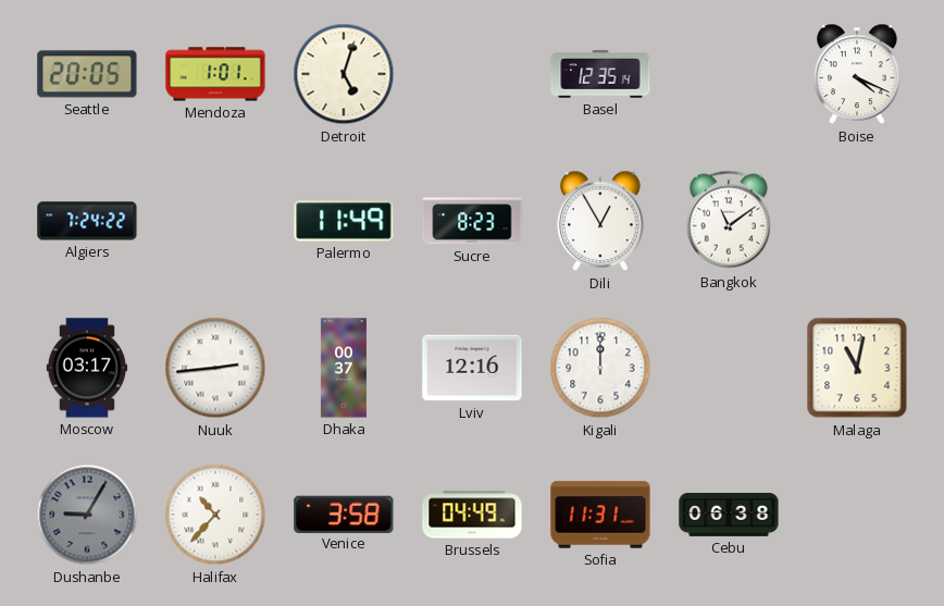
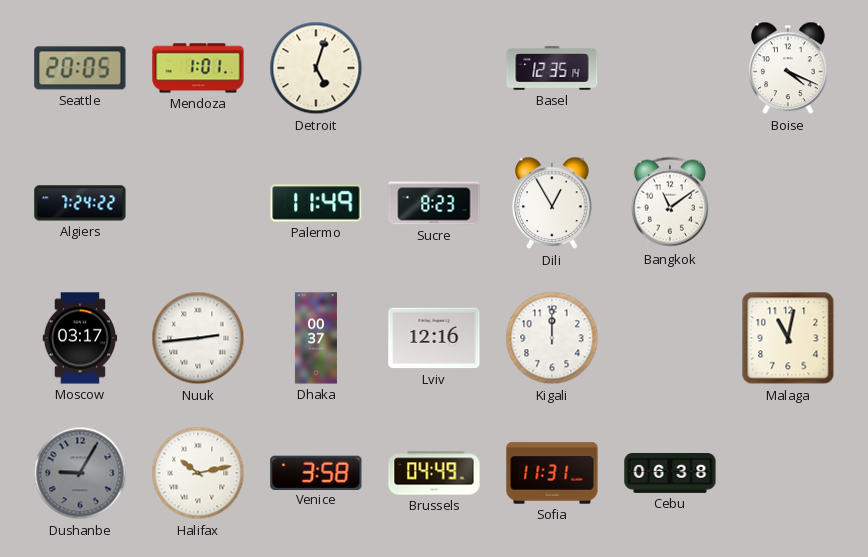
Halifax: 10:37 -> 10:13
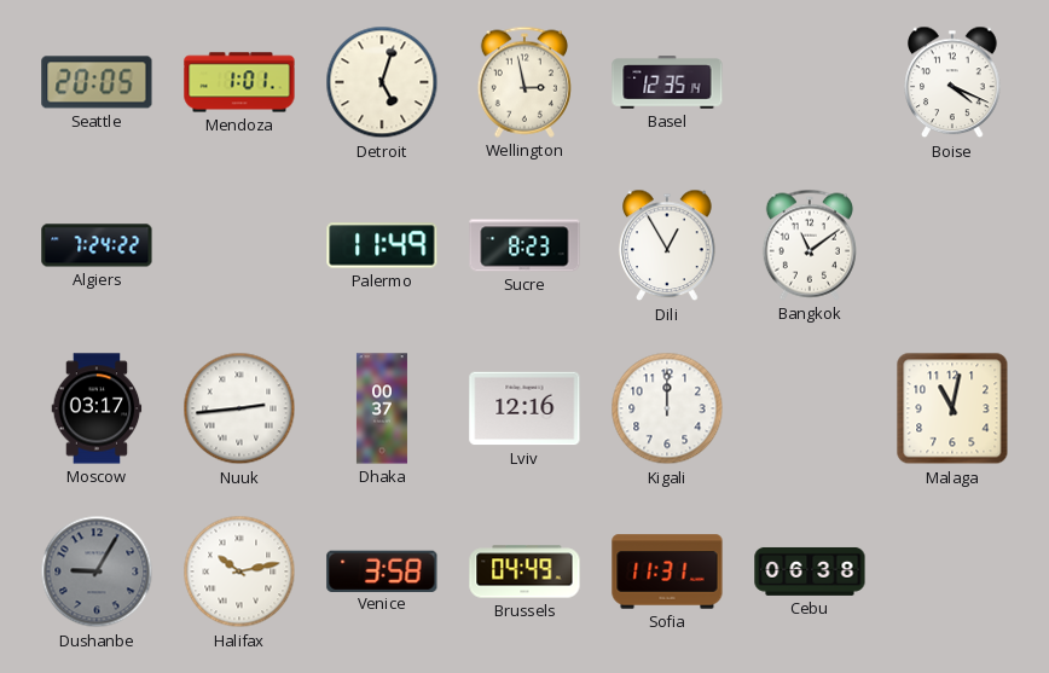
Wellington: none -> 2:58
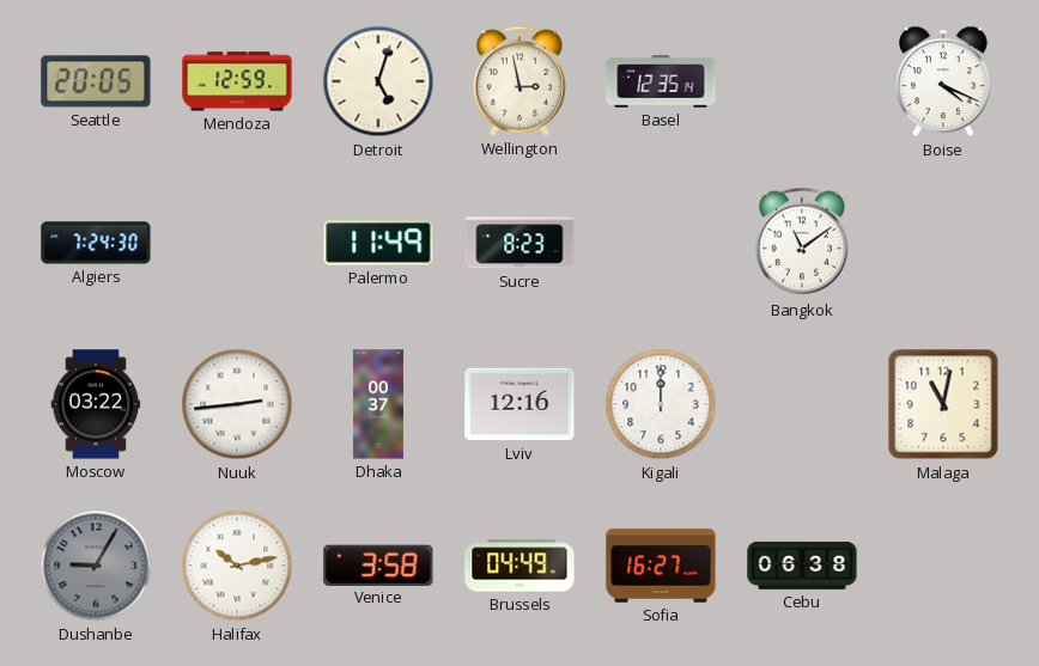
Mendoza: 1:01 -> 12:59
Algiers: 7:24:22 -> 7:24:30
Dili: 12:55 -> none
Moscow: 03:17 -> 03:22
Sofia: 11:31 -> 16:27
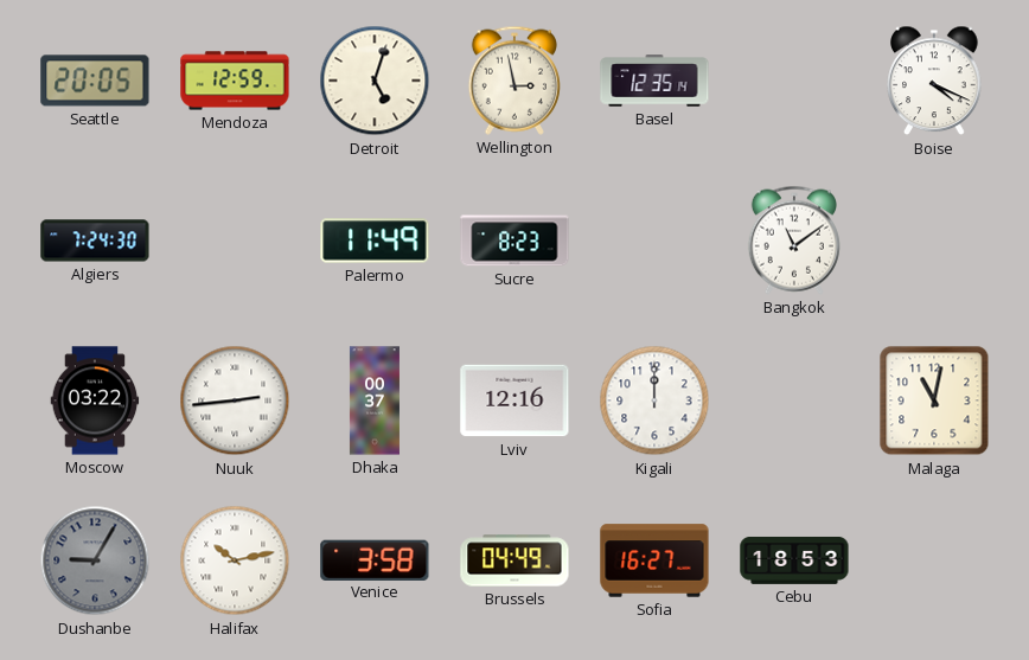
Cebu: 06:38 -> 18:53
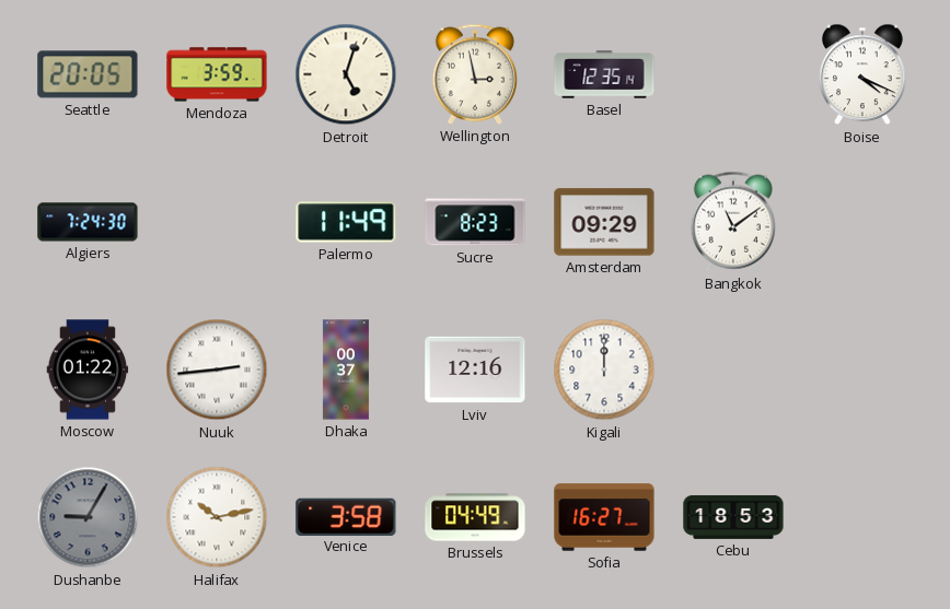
Mendoza: 12:59 -> 3:59
Amsterdam: none -> 09:29
Moscow: 03:22 -> 01:22
Malaga: 11:02 -> none
